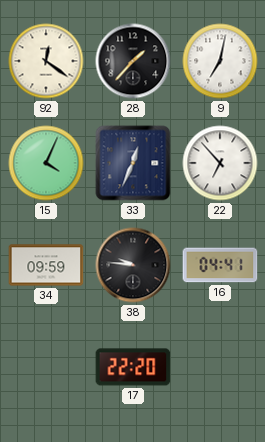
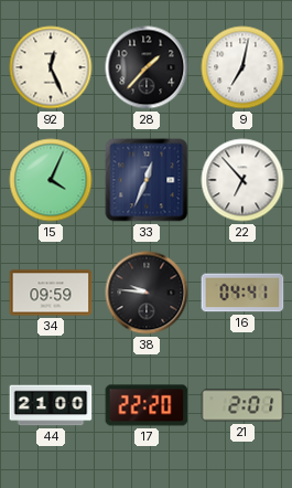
92: 12:21 -> 12:26
44: none -> 21:00
21: none -> 2:01
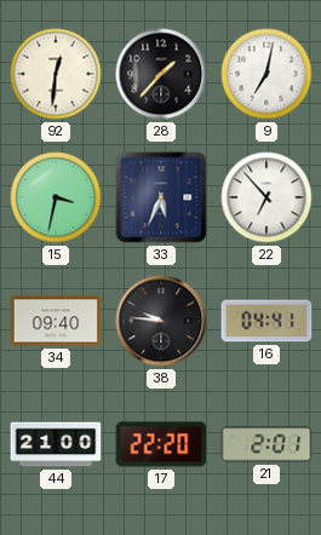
92: 12:26 -> 12:31
15: 4:04 -> 3:32
33: 12:34 -> 5:34
34: 09:59 -> 09:40
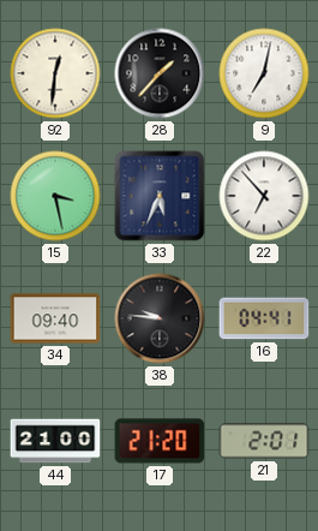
15: 3:32 -> 3:28
17: 22:20 -> 21:20
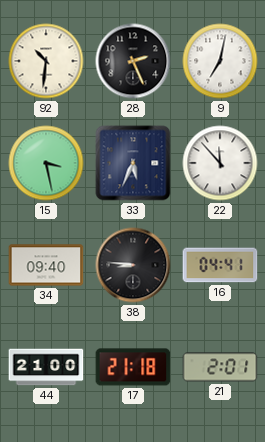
92: 12:31 -> 10:31
28: 1:37 -> 2:26
22: 6:53 -> 11:53
38: 9:46 -> 8:46
17: 21:20 -> 21:18
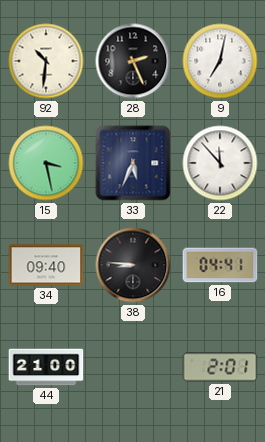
17: 21:18 -> none
